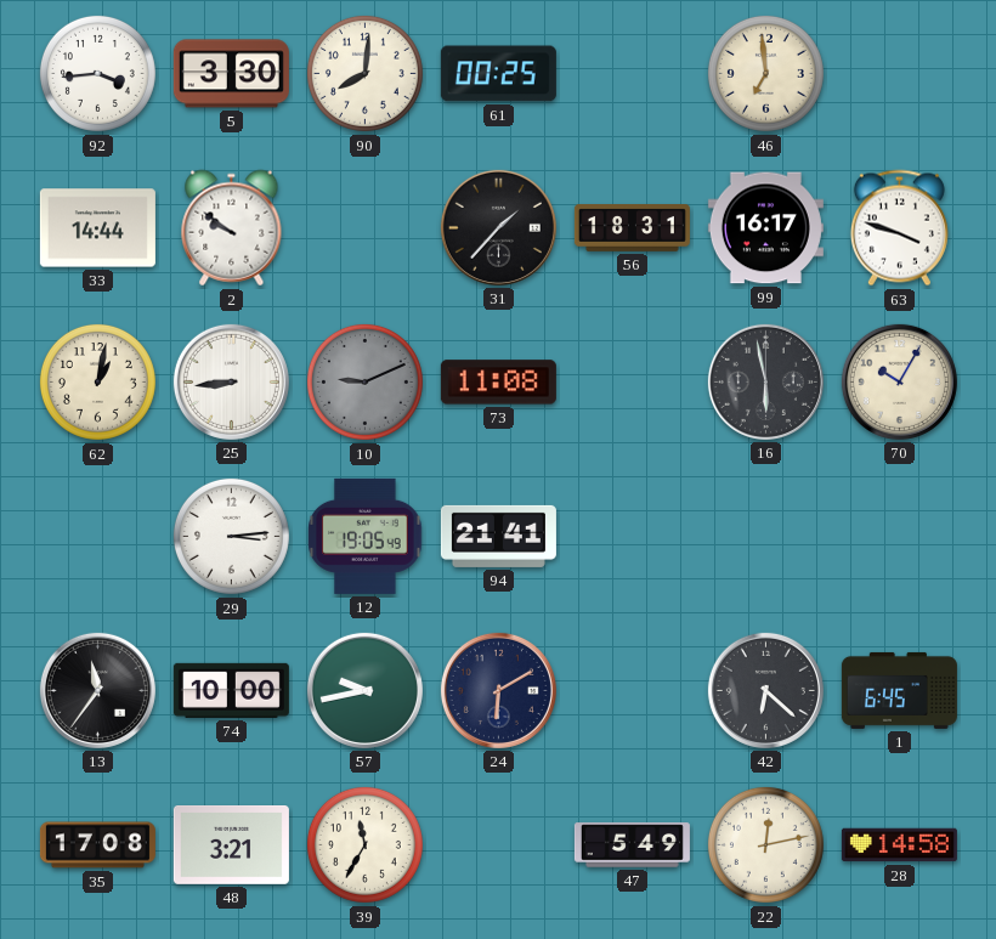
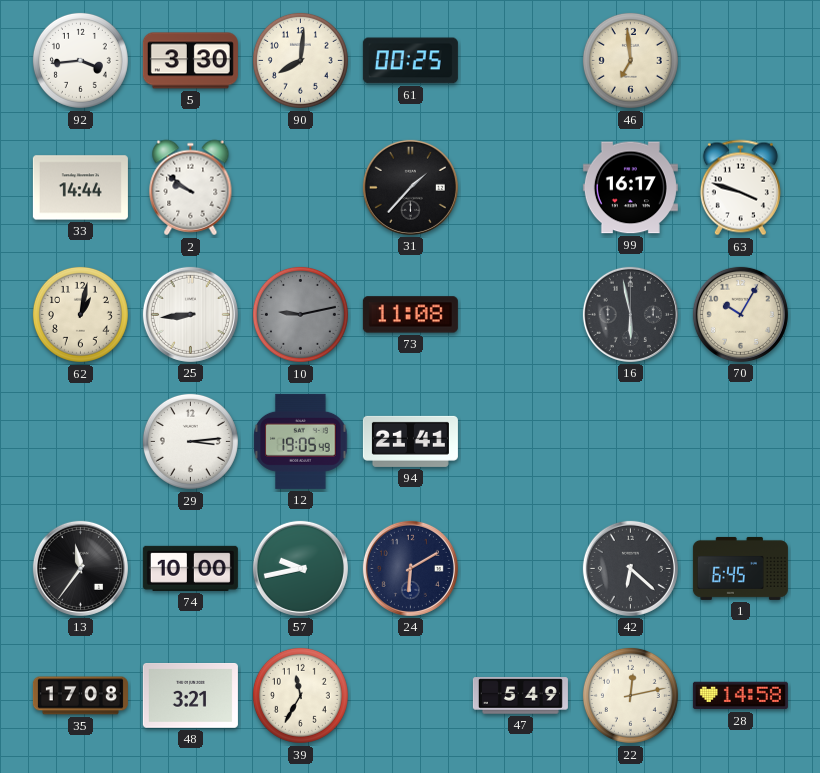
56: 18:31 -> none
10: 9:11 -> 9:13
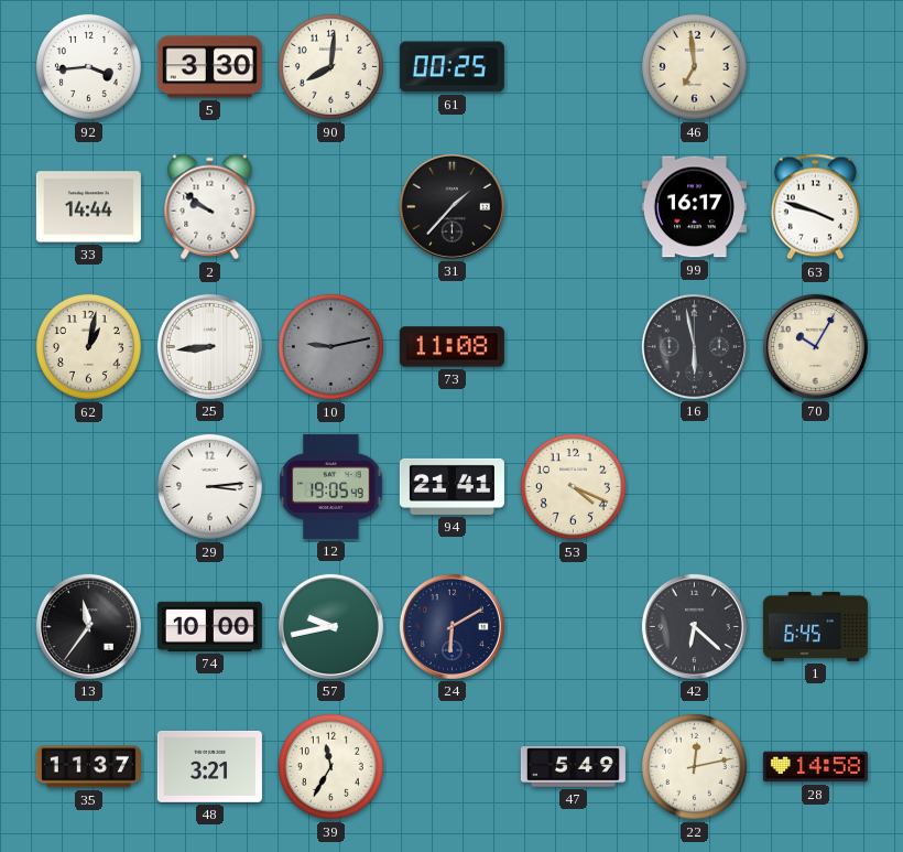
53: none -> 4:19
35: 17:08 -> 11:37
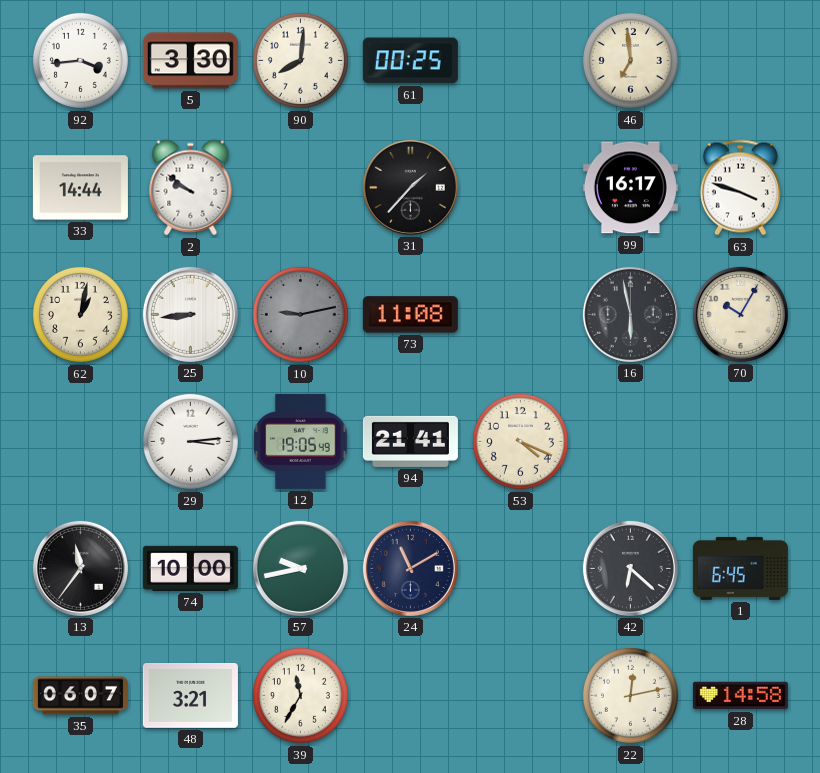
24: 6:10 -> 11:10
35: 11:37 -> 06:07
47: 5:49 -> none
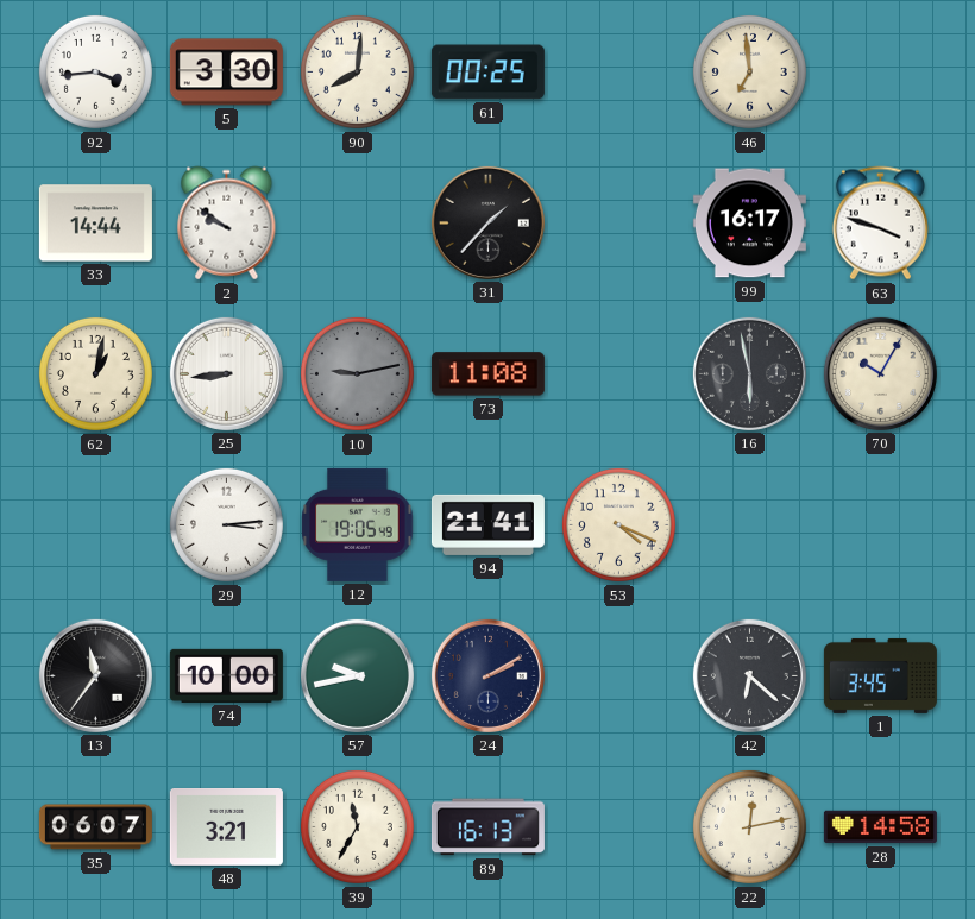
24: 11:10 -> 2:10
1: 6:45 -> 3:45
89: none -> 16:13
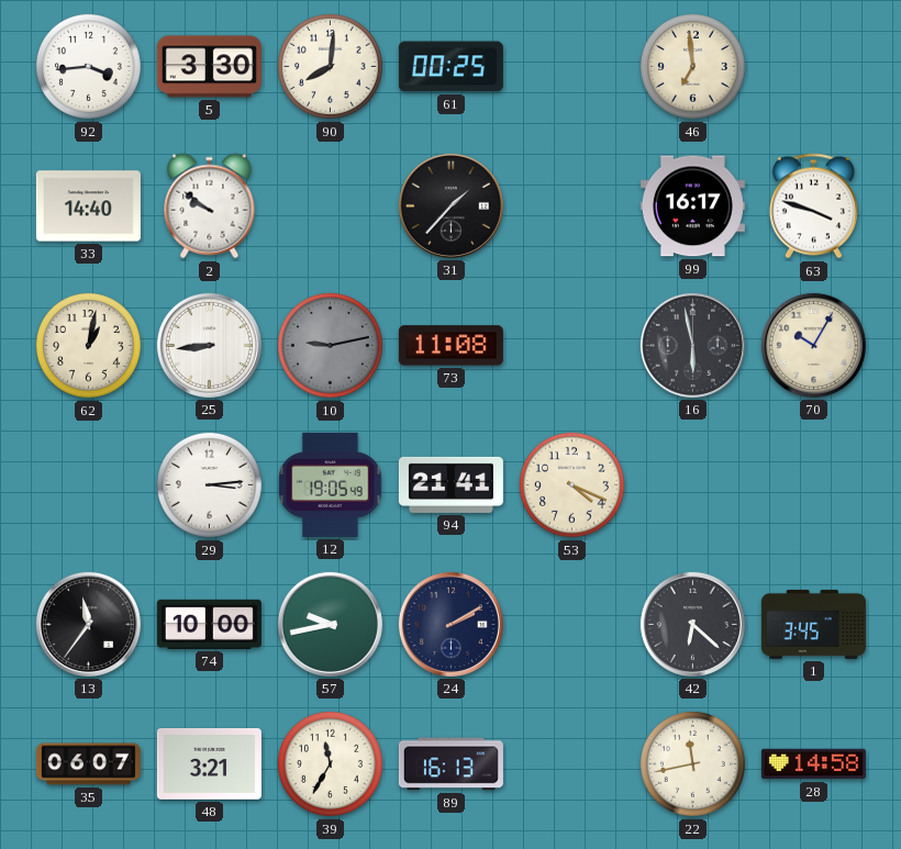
33: 14:44 -> 14:40
22: 12:13 -> 11:43
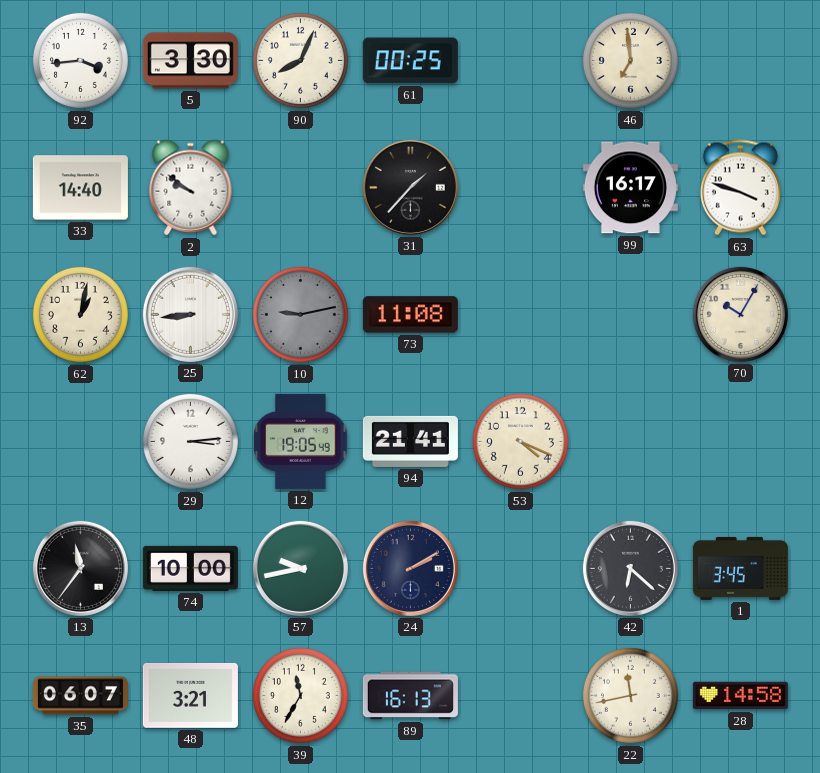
90: 8:01 -> 8:04
16: 5:58 -> none
